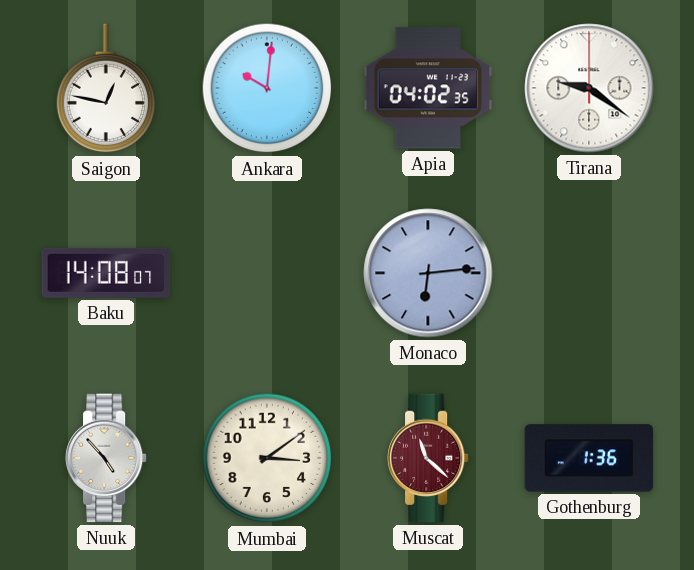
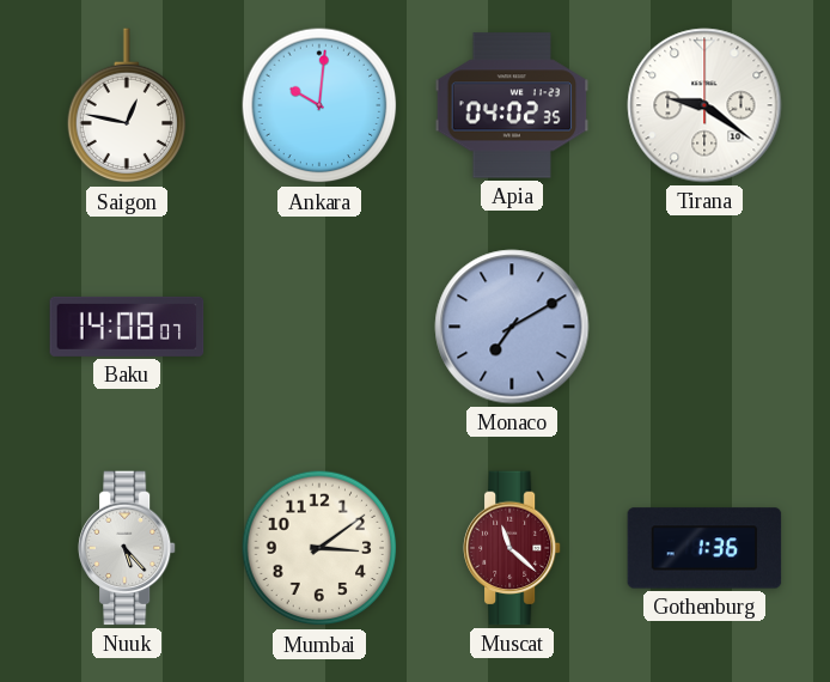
Monaco: 6:14 -> 7:10
Nuuk: 4:53 -> 5:23
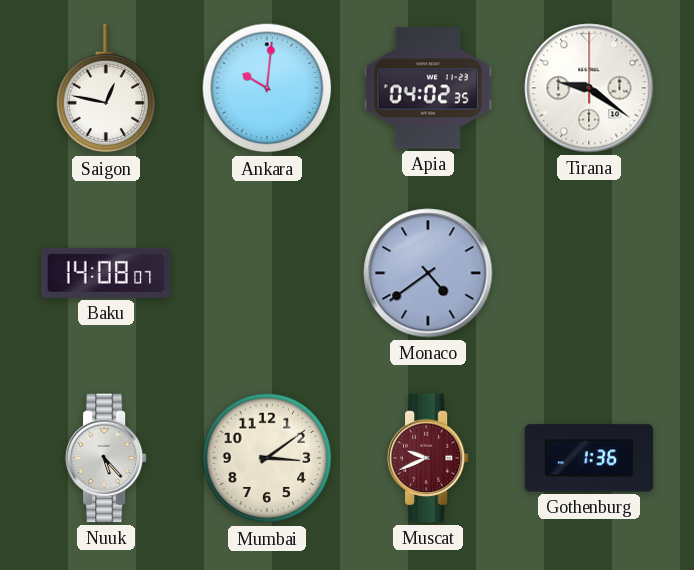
Monaco: 7:10 -> 4:39
Muscat: 11:22 -> 9:41
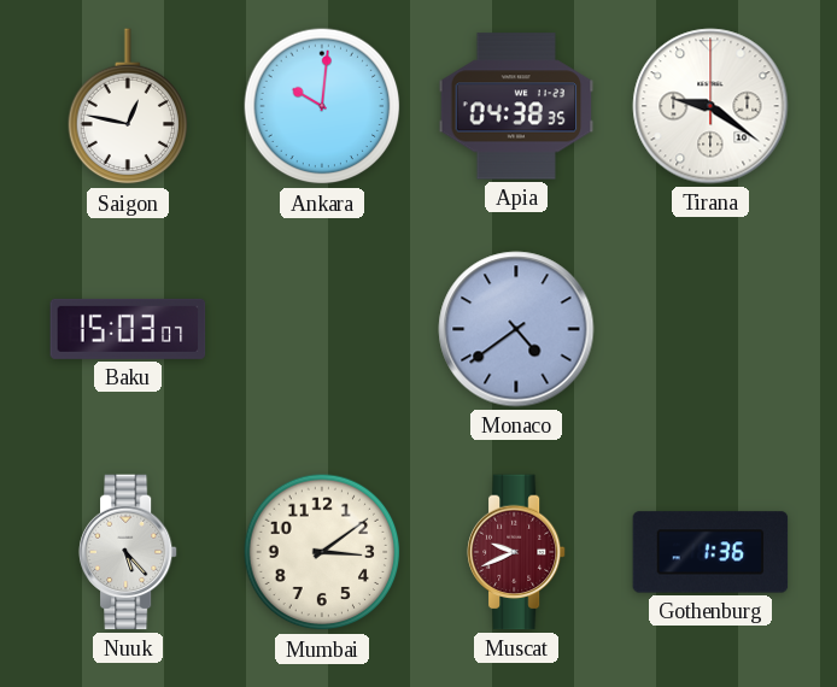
Apia: 04:02 -> 04:38
Baku: 14:08 -> 15:03
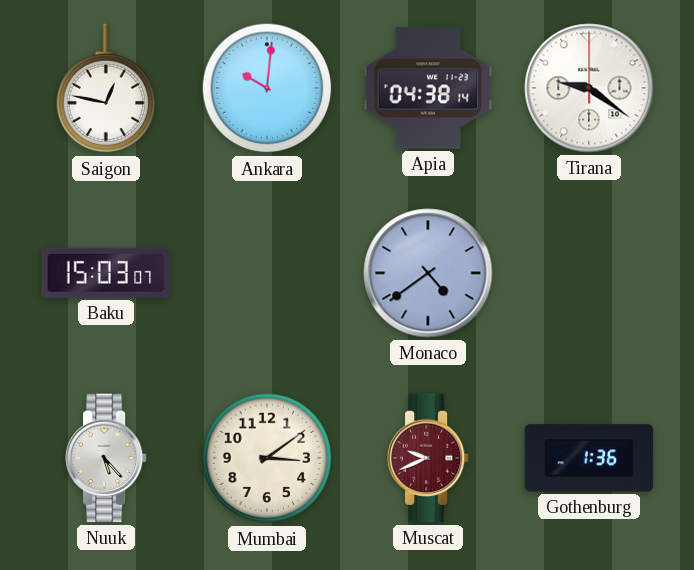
Apia: 04:38:35 -> 04:38:14
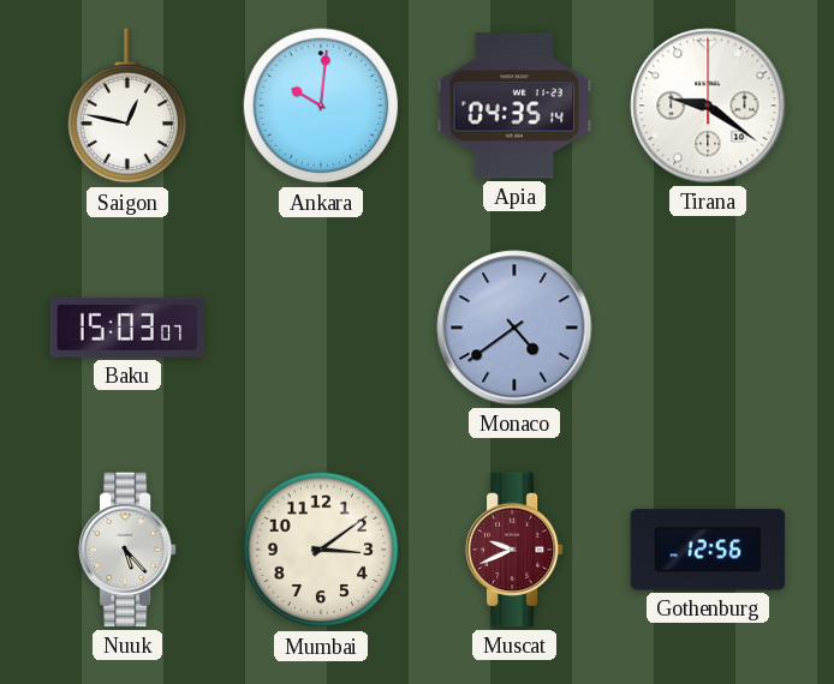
Apia: 04:38 -> 04:35
Gothenburg: 1:36 -> 12:56
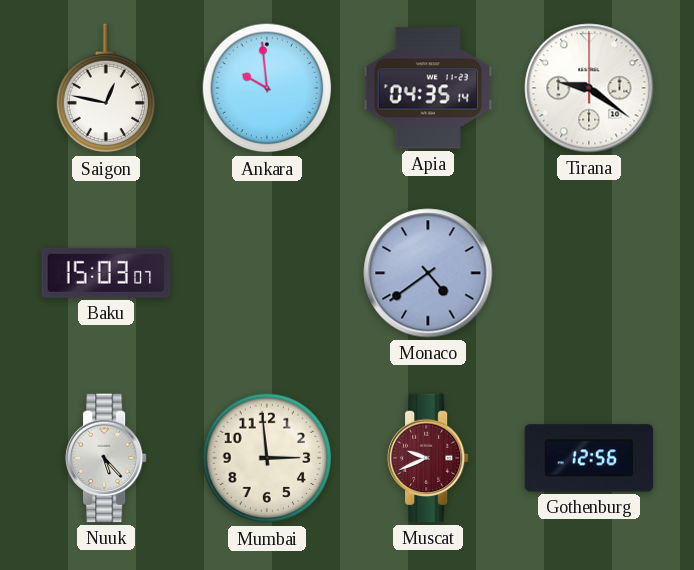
Ankara: 10:01 -> 9:59
Mumbai: 3:09 -> 2:59
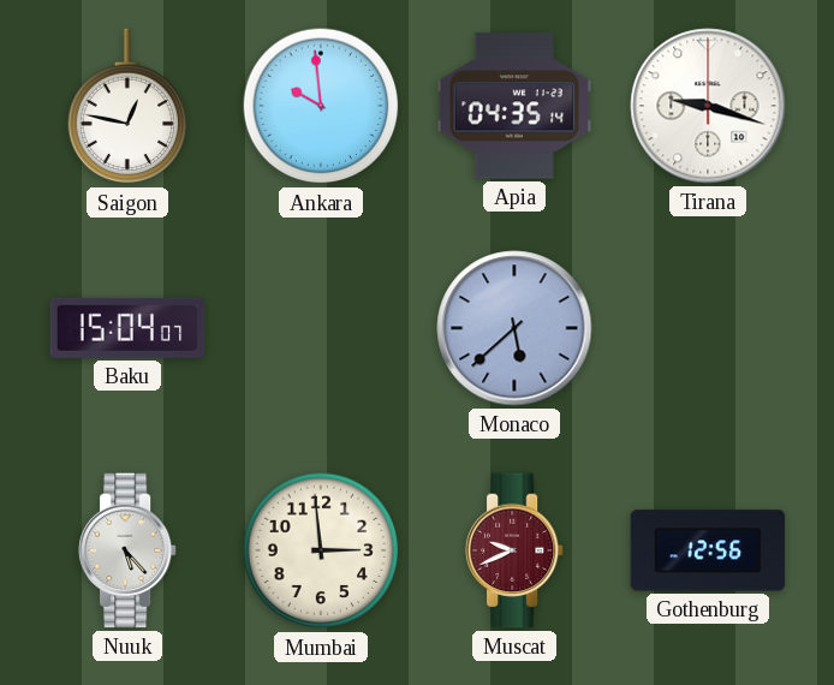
Tirana: 9:21 -> 9:18
Baku: 15:03 -> 15:04
Monaco: 4:39 -> 5:38
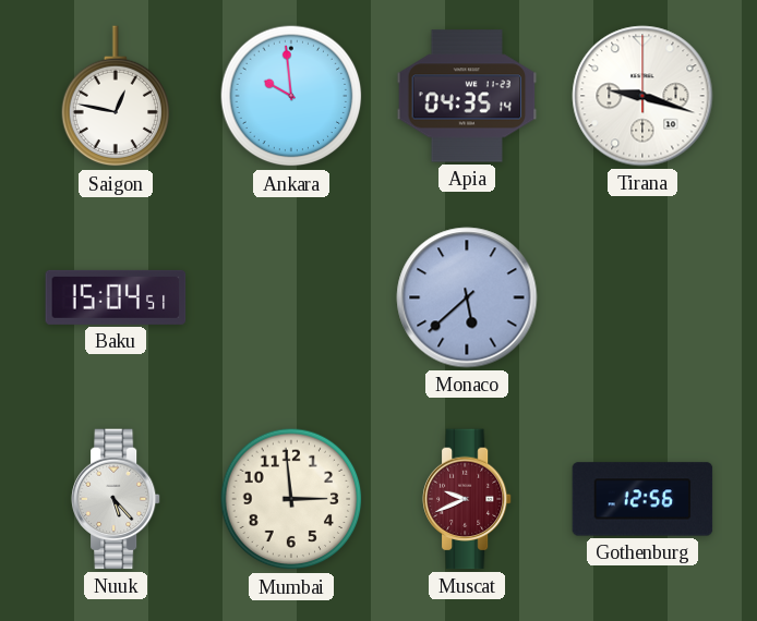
Baku: 15:04:07 -> 15:04:51
